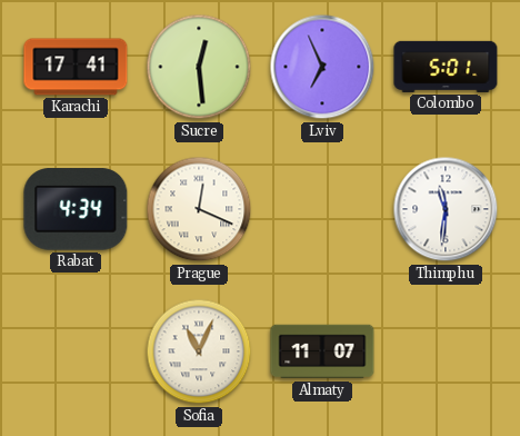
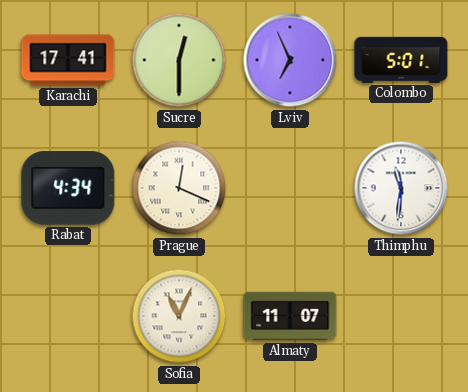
Sucre: 12:29 -> 12:30
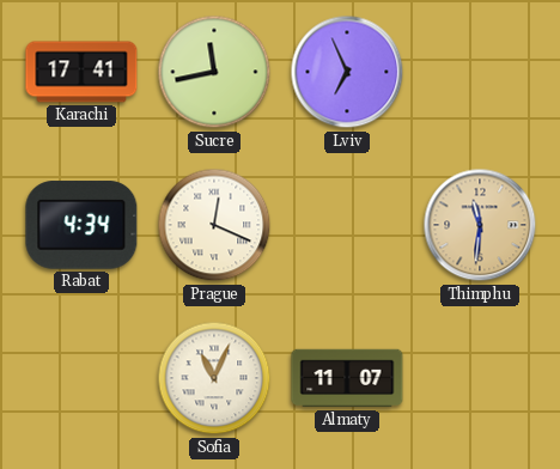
Sucre: 12:30 -> 11:43
Colombo: 5:01 -> none
Thimphu dial: white -> champagne
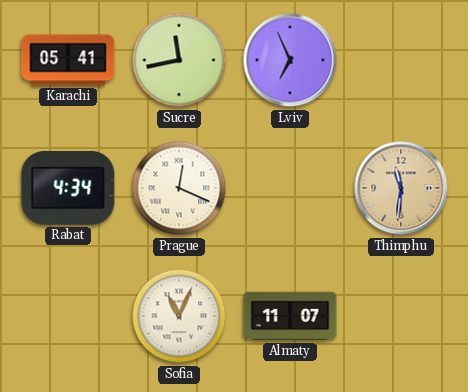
Karachi: 17:41 -> 05:41
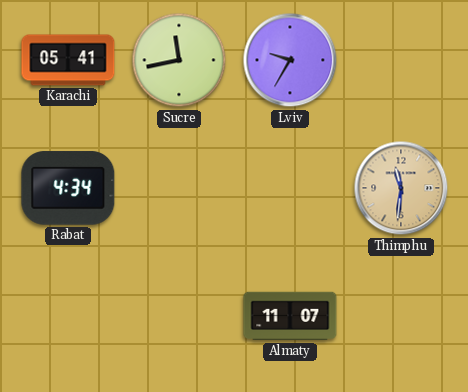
Lviv: 6:56 -> 9:35
Prague: 12:19 -> none
Sofia: 11:04 -> none
